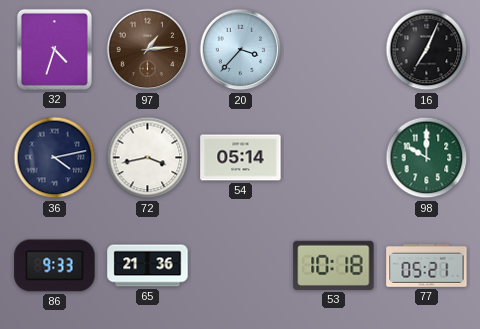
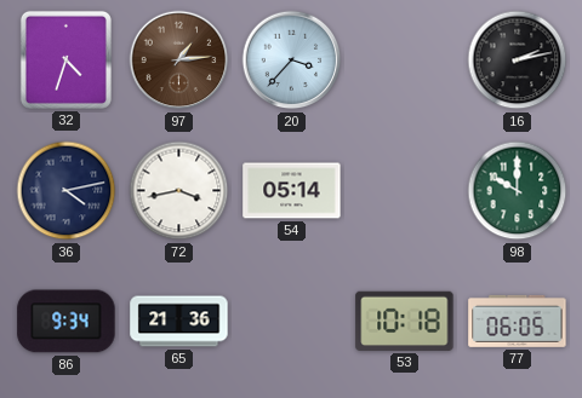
16: 7:04 -> 2:13
86: 9:33 -> 9:34
77: 05:21 -> 06:05
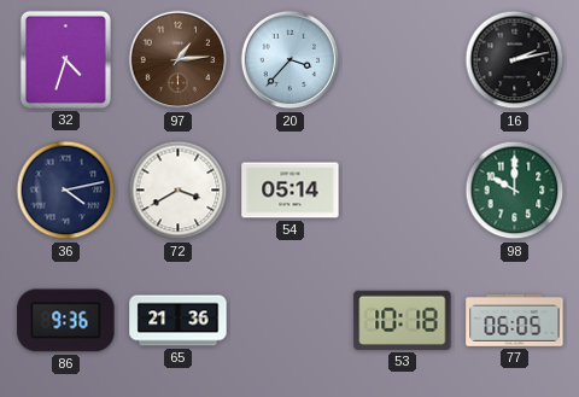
72: 3:43 -> 3:40
86: 9:34 -> 9:36
